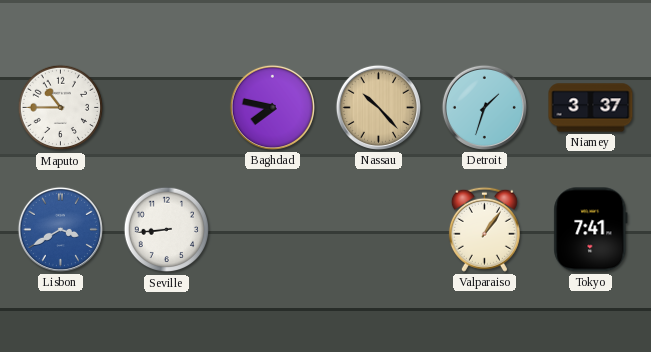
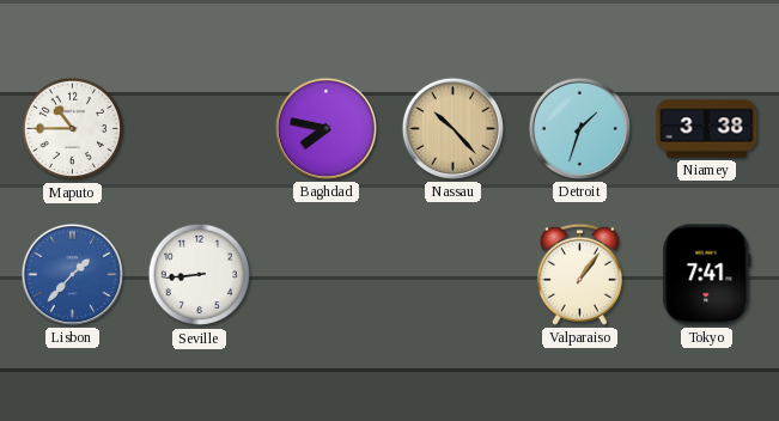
Niamey: 3:37 -> 3:38
Lisbon: 3:40 -> 1:37
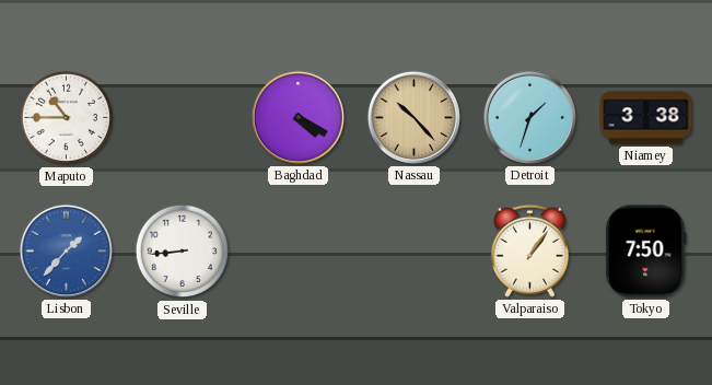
Baghdad: 7:47 -> 4:20
Tokyo: 7:41 -> 7:50
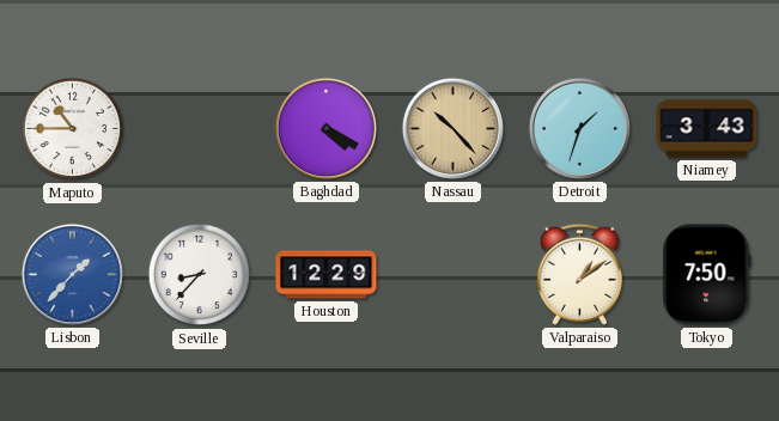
Niamey: 3:38 -> 3:43
Seville: 8:44 -> 8:37
Houston: none -> 12:29
Valparaiso: 1:06 -> 1:09
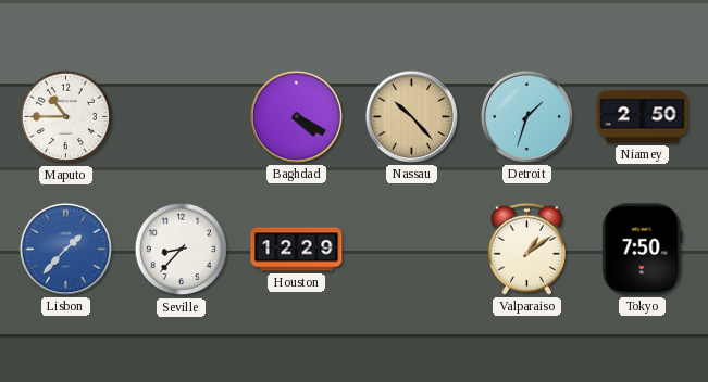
Niamey: 3:43 -> 2:50
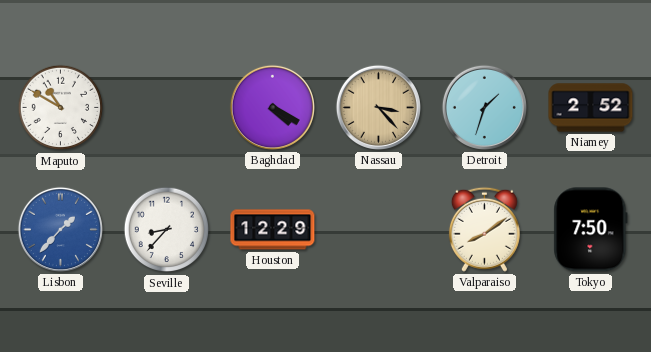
Maputo: 10:45 -> 10:50
Nassau: 10:23 -> 3:23
Niamey: 2:50 -> 2:52
Valparaiso: 1:09 -> 8:09
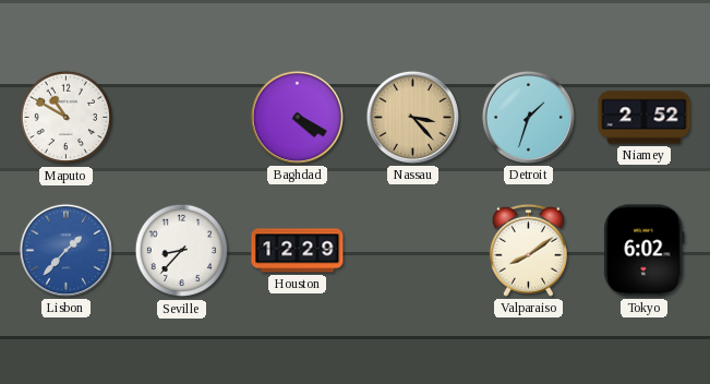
Tokyo: 7:50 -> 6:02
